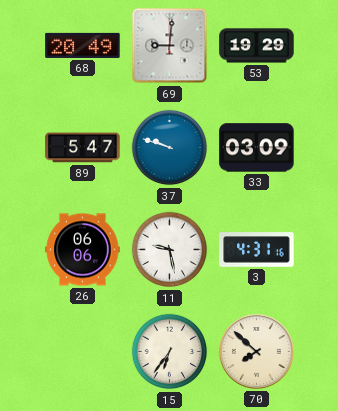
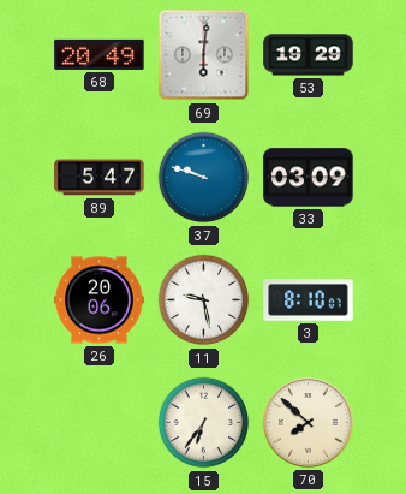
69: 9:01 -> 6:01
26: 06:06 -> 20:06
3: 4:31 -> 8:10
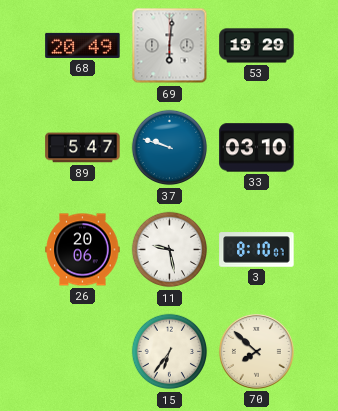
33: 03:09 -> 03:10
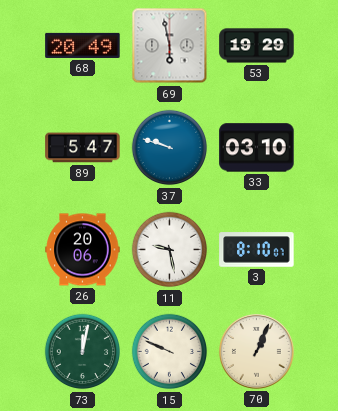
69: 6:01 -> 5:58
73: none -> 12:02
15: 6:36 -> 9:49
70: 7:52 -> 1:04
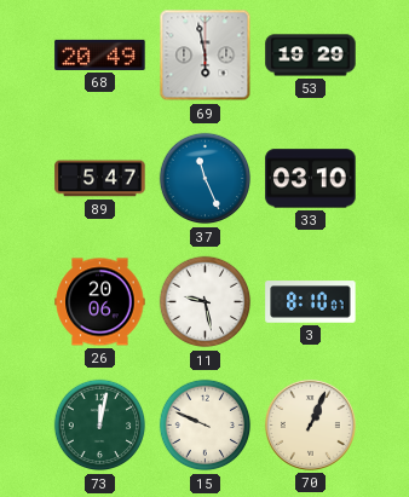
37: 9:48 -> 11:26
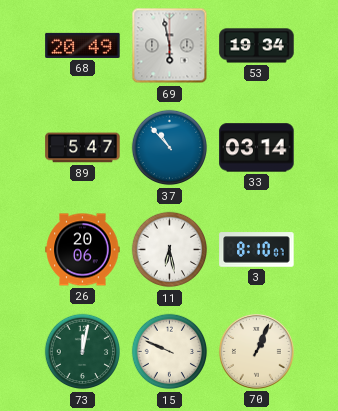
53: 19:29 -> 19:34
37: 11:26 -> 10:53
33: 03:10 -> 03:14
11: 9:28 -> 6:28
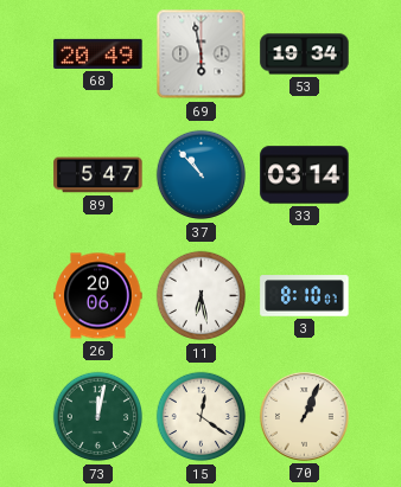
15: 9:49 -> 12:21
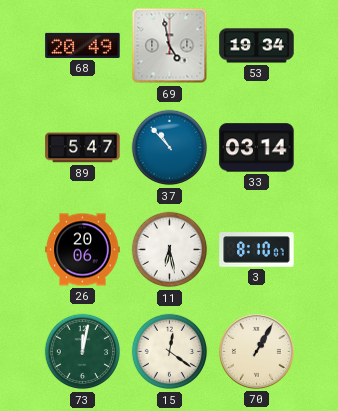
69: 5:58 -> 4:58
70: 1:04 -> 1:05
